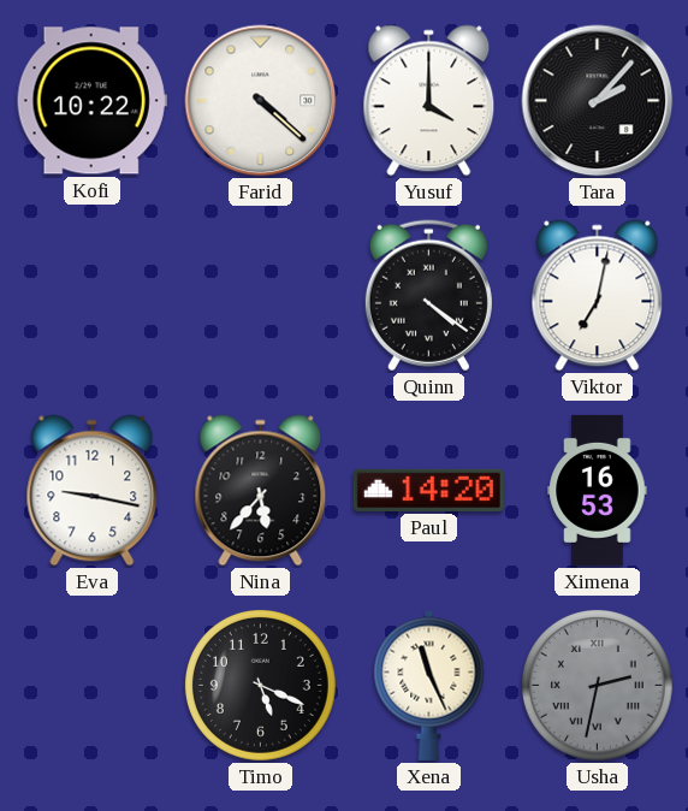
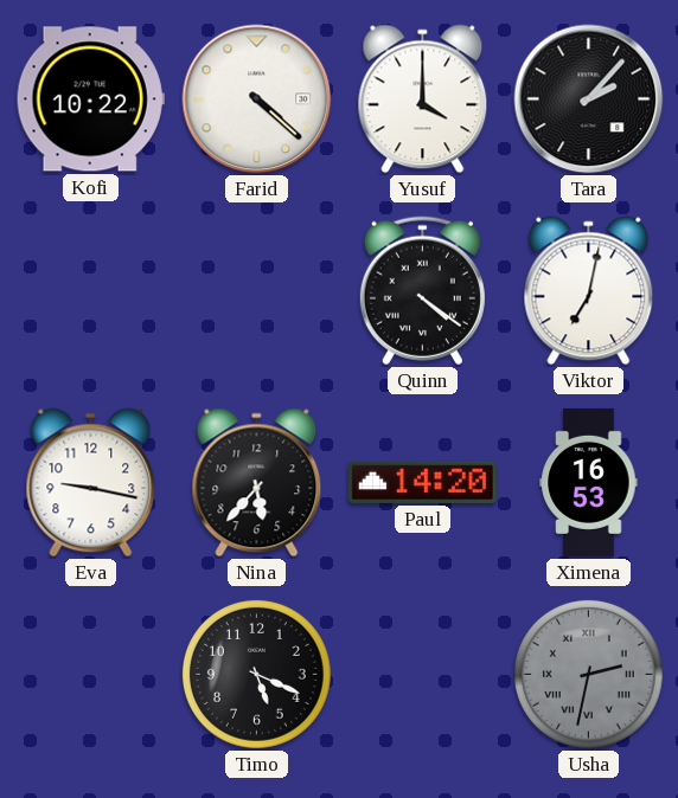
Xena: 11:26 -> none
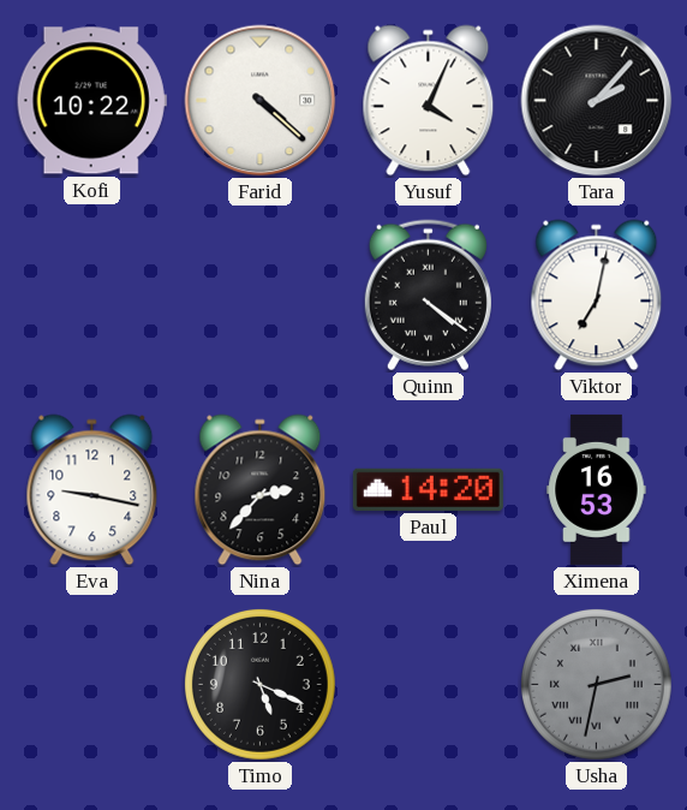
Yusuf: 4:00 -> 4:04
Nina: 5:37 -> 2:37
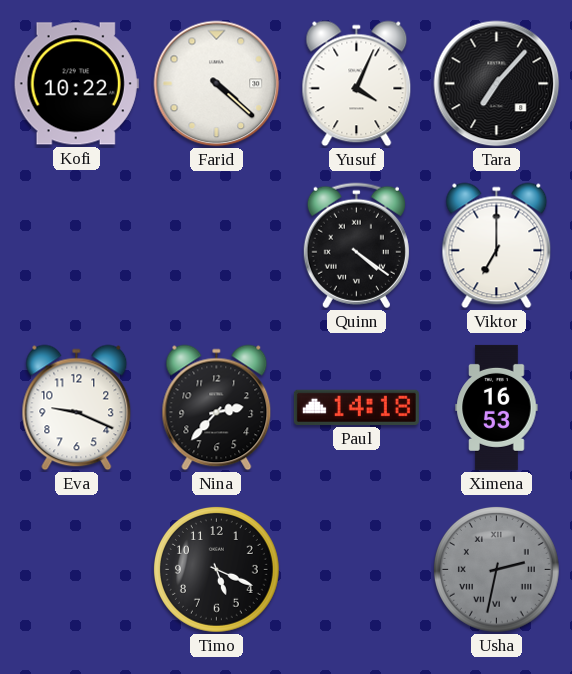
Tara: 2:07 -> 7:07
Viktor: 7:02 -> 7:00
Eva: 9:17 -> 9:19
Paul: 14:20 -> 14:18
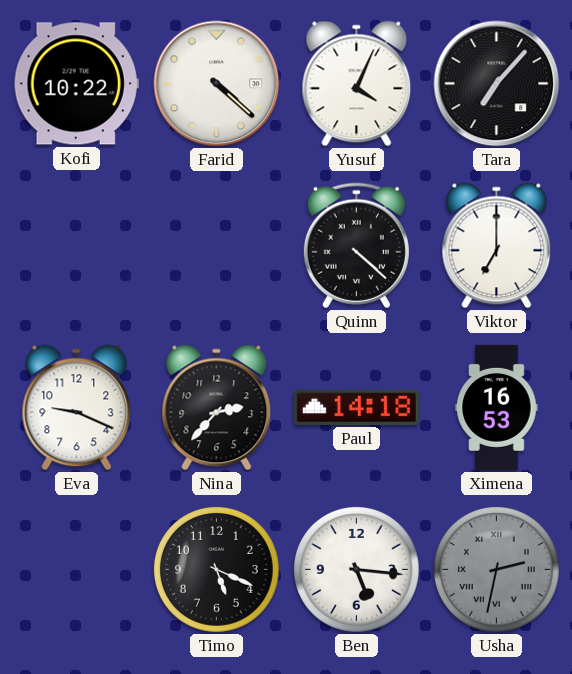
Quinn: 4:21 -> 4:22
Ben: none -> 5:16
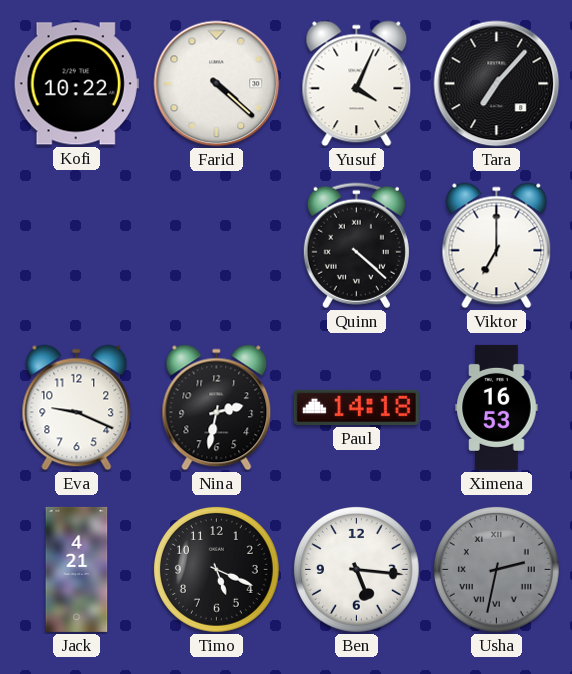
Nina: 2:37 -> 2:32
Jack: none -> 4:21
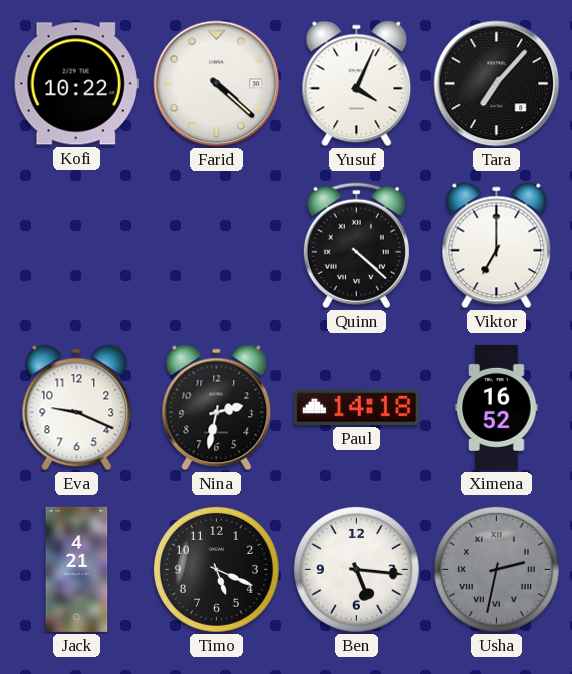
Ximena: 16:53 -> 16:52
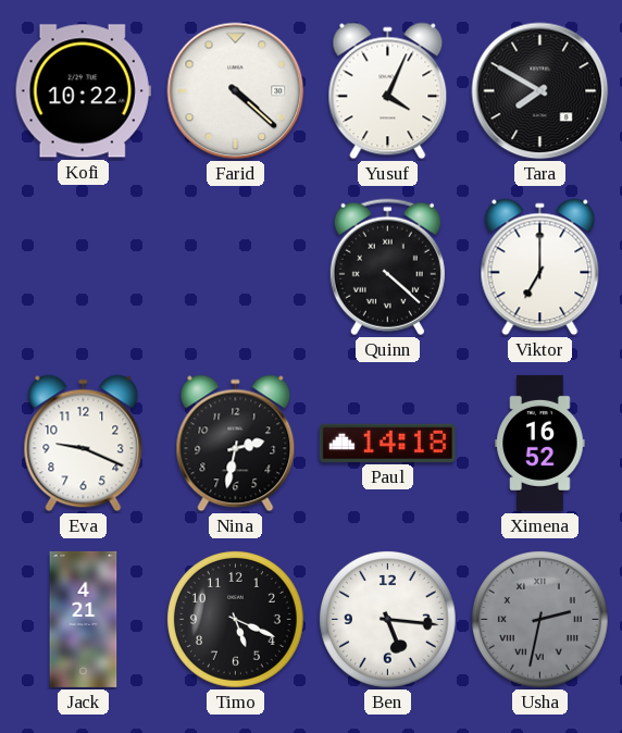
Tara: 7:07 -> 7:50
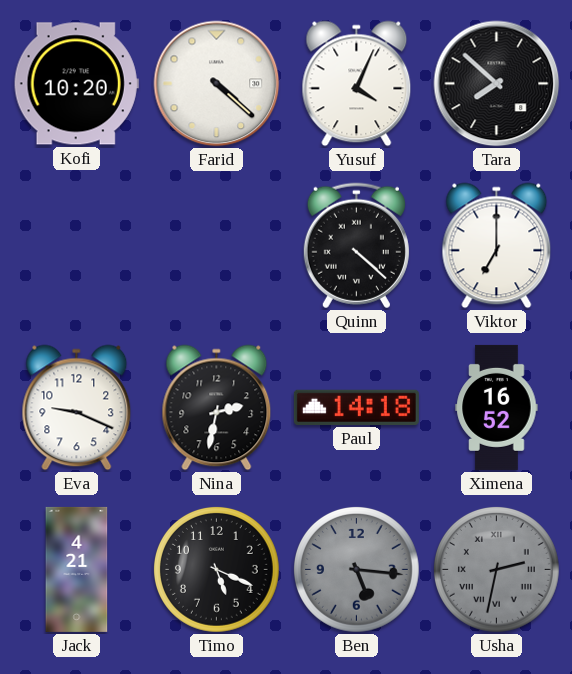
Kofi: 10:22 -> 10:20
Tara: 7:50 -> 7:52
Ben dial: white -> grey
